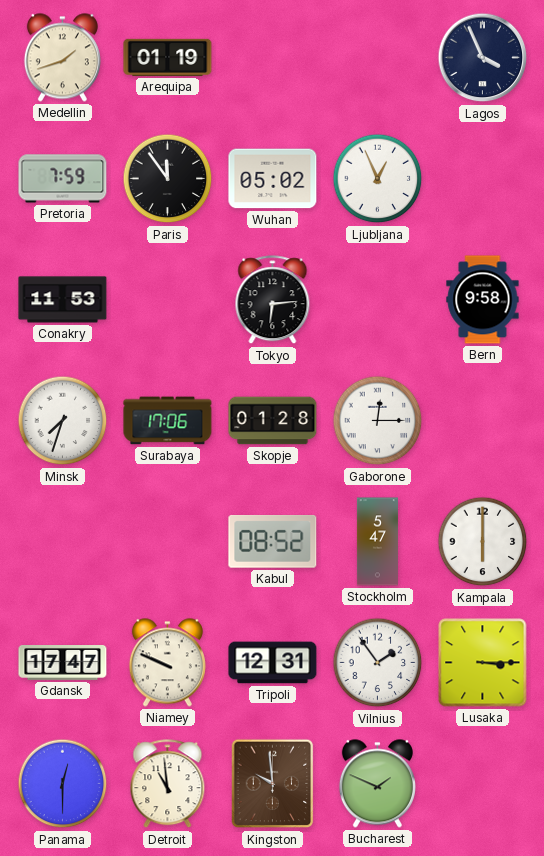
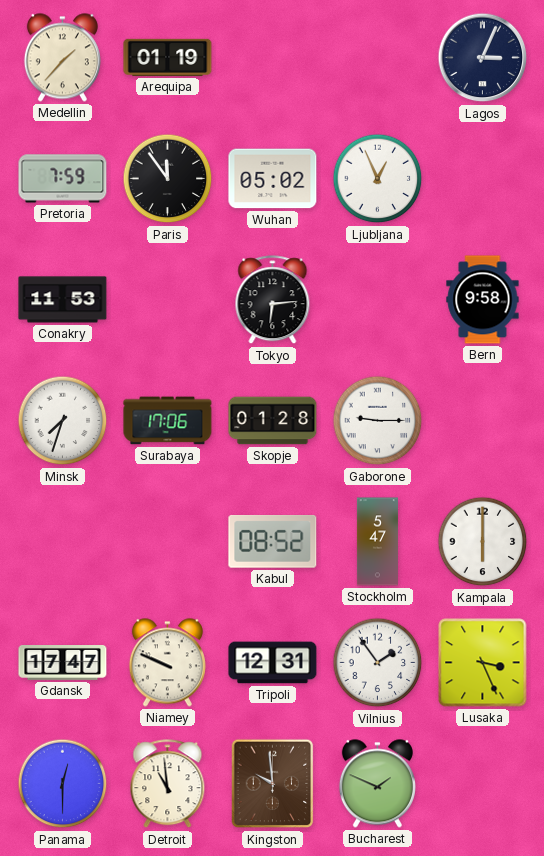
Medellin: 1:42 -> 1:37
Lagos: 3:56 -> 3:04
Gaborone: 12:15 -> 9:15
Lusaka: 3:15 -> 3:26
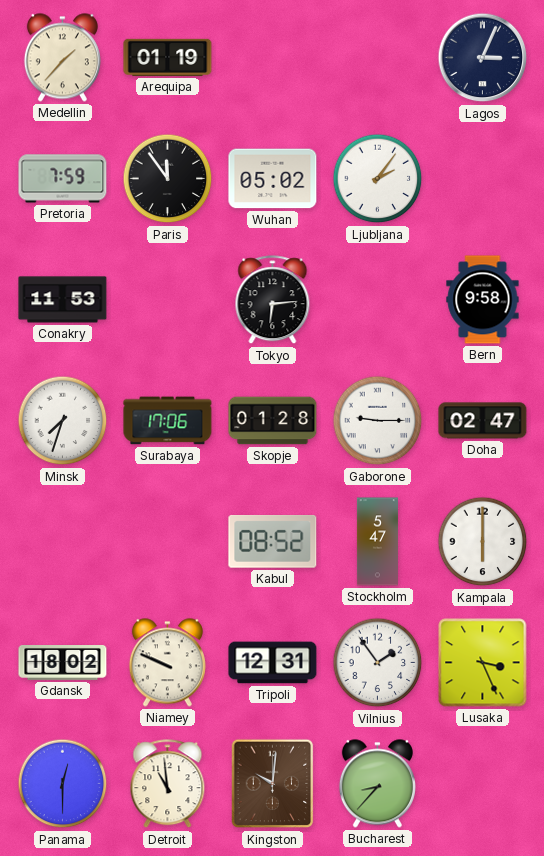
Ljubljana: 12:56 -> 2:06
Doha: none -> 02:47
Gdansk: 17:47 -> 18:02
Kingston: 9:59 -> 10:01
Bucharest: 1:49 -> 8:37
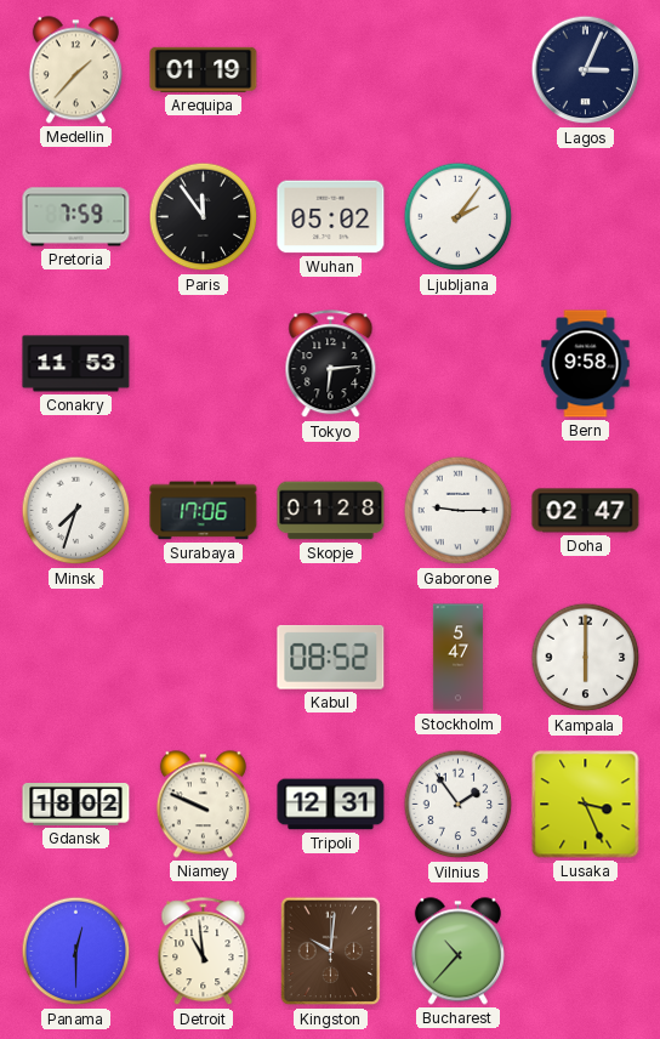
Bucharest: 8:37 -> 10:37
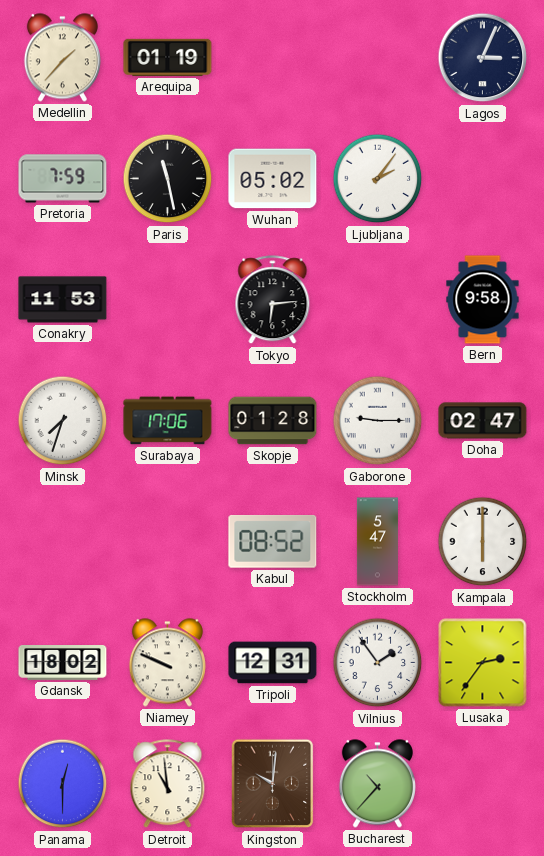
Paris: 11:54 -> 11:28
Lusaka: 3:26 -> 2:36
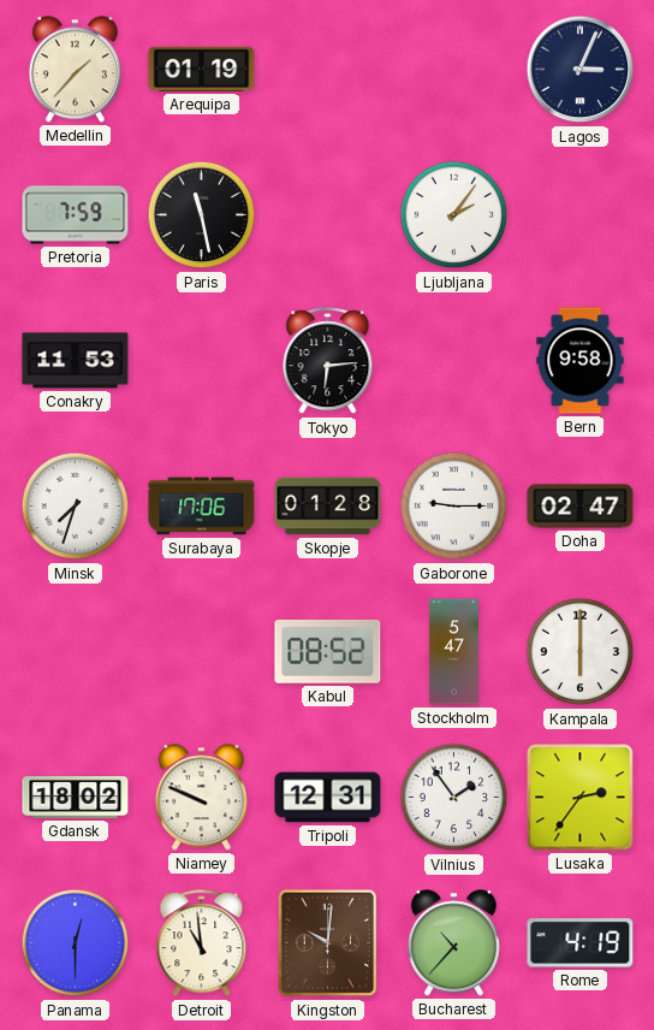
Wuhan: 05:02 -> none
Rome: none -> 4:19
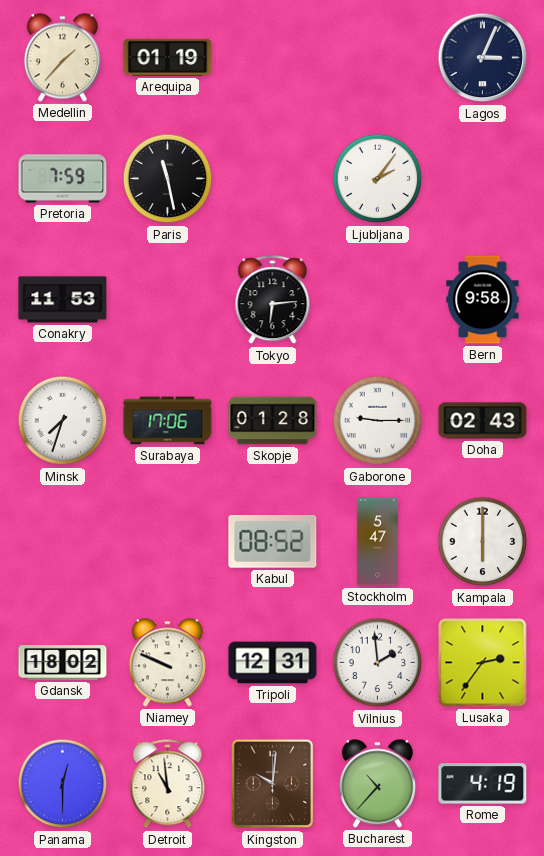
Doha: 02:47 -> 02:43
Vilnius: 1:54 -> 1:59
